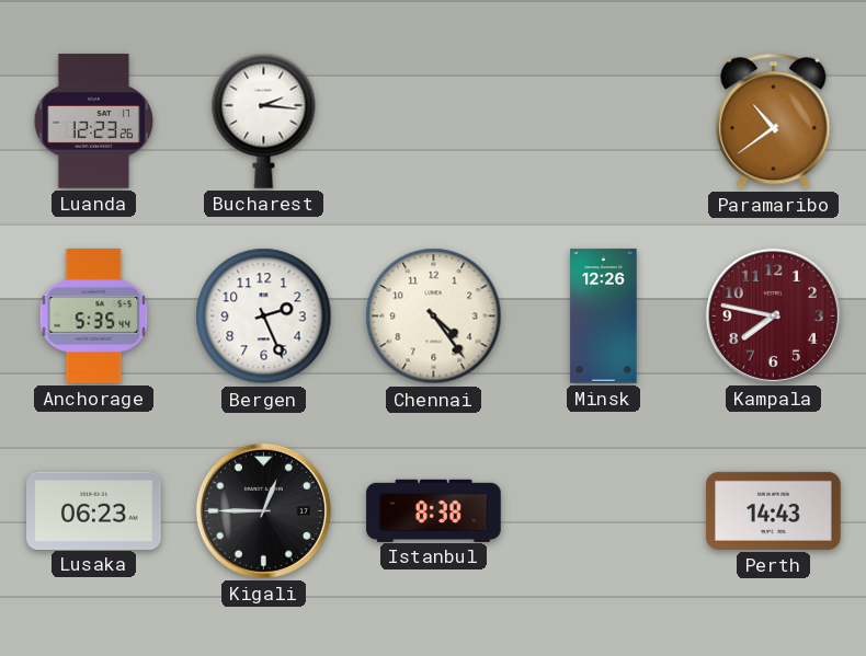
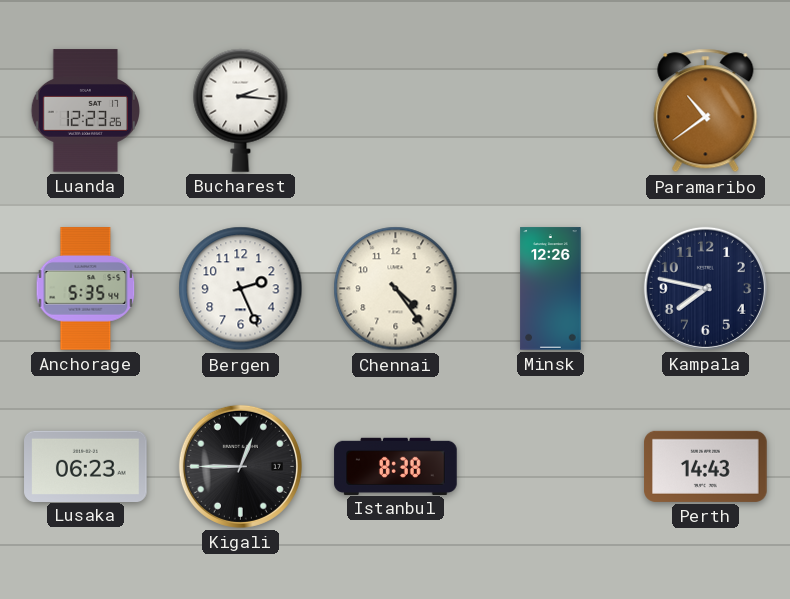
Kampala dial: burgundy -> navy
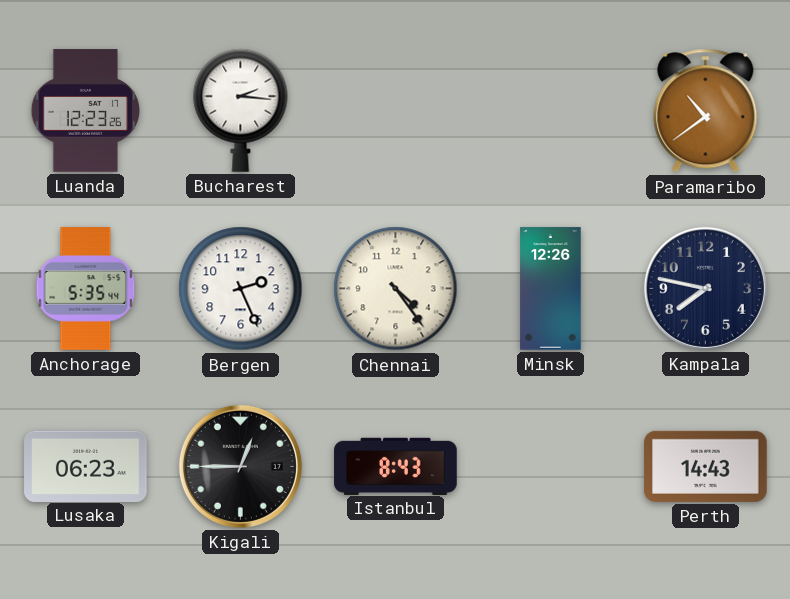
Istanbul: 8:38 -> 8:43
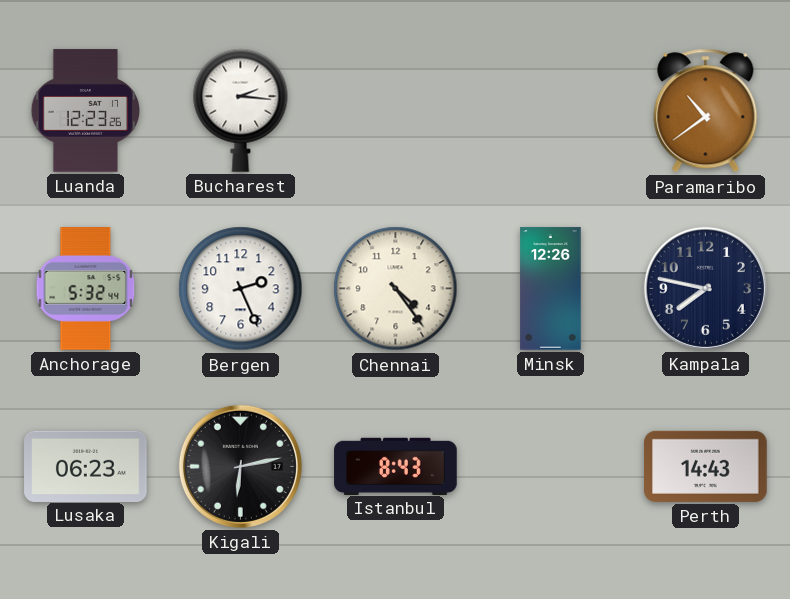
Anchorage: 5:35 -> 5:32
Kigali: 12:45 -> 6:13
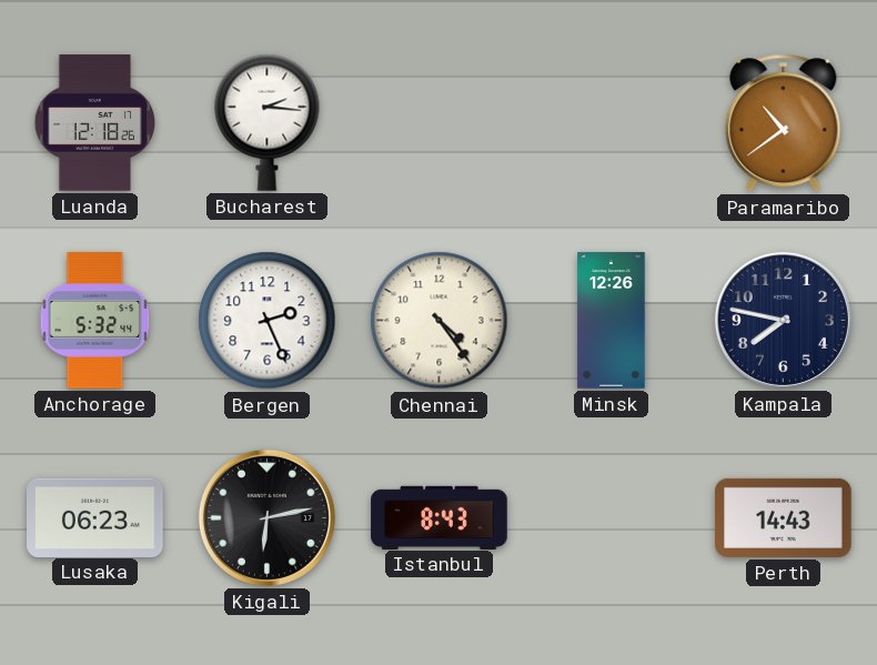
Luanda: 12:23 -> 12:18
